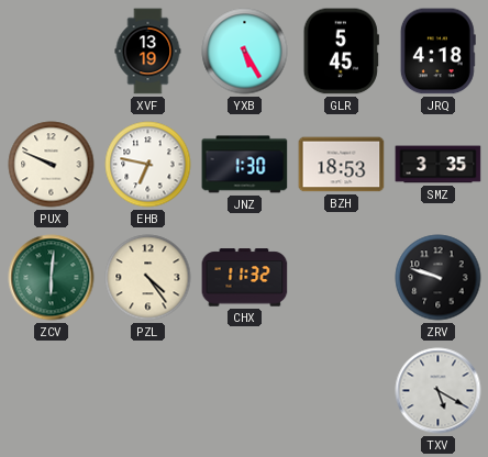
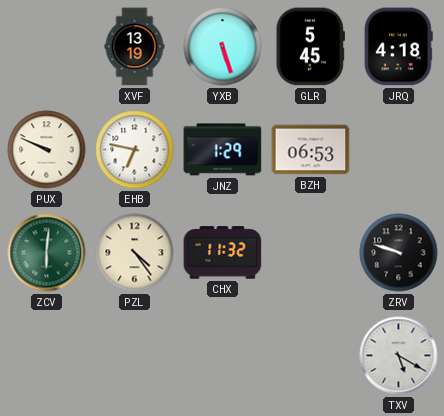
YXB: 5:25 -> 5:27
JNZ: 1:30 -> 1:29
BZH: 18:53 -> 06:53
SMZ: 3:35 -> none
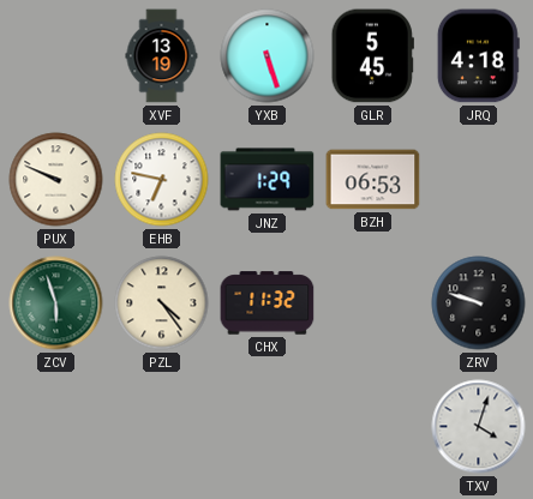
ZCV: 6:01 -> 5:57
TXV: 5:20 -> 4:03
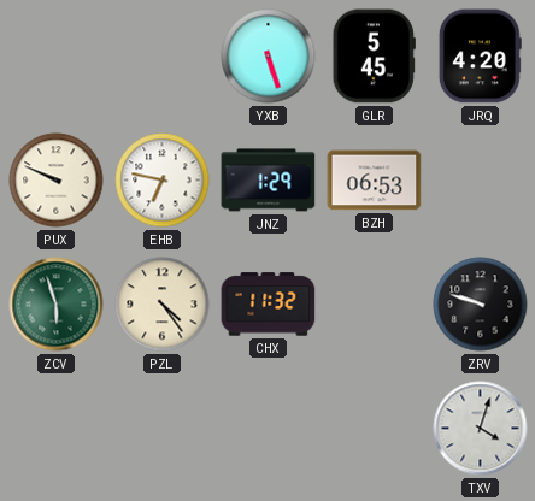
XVF: 13:19 -> none
JRQ: 4:18 -> 4:20
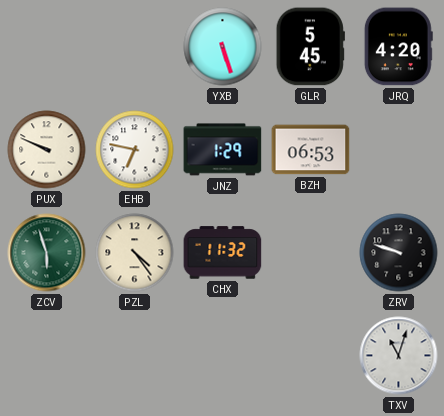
TXV: 4:03 -> 11:03
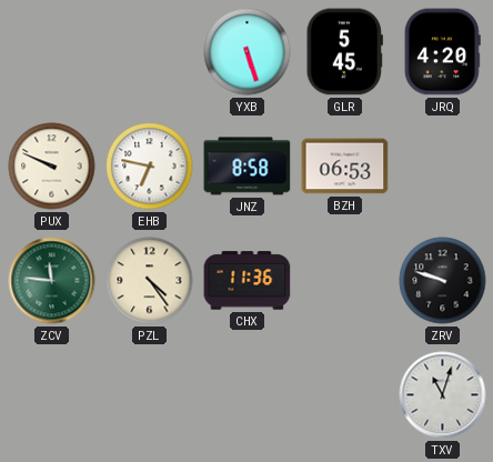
JNZ: 1:29 -> 8:58
ZCV: 5:57 -> 11:46
CHX: 11:32 -> 11:36
